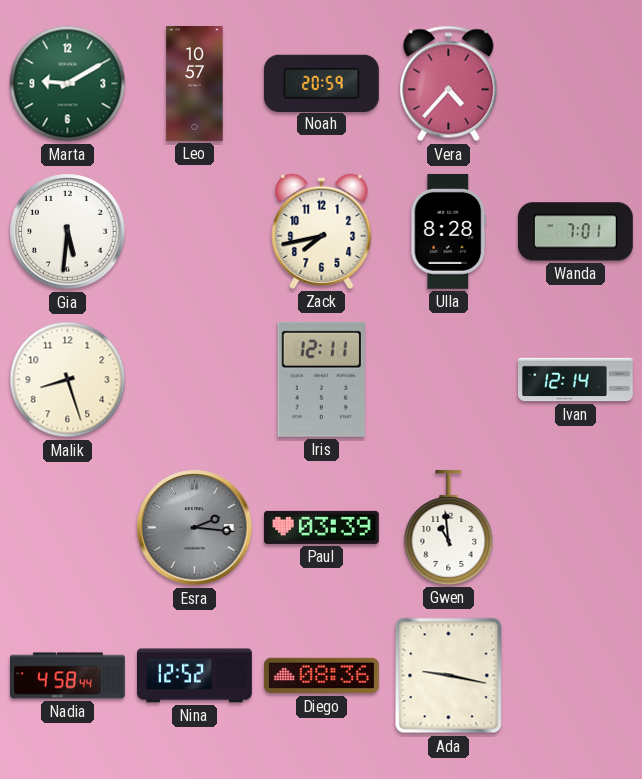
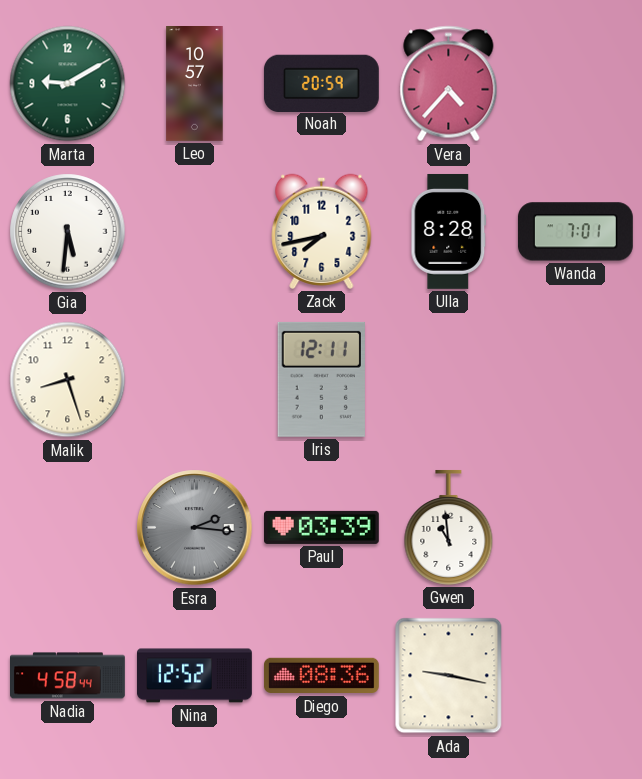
Ivan: 12:14 -> none
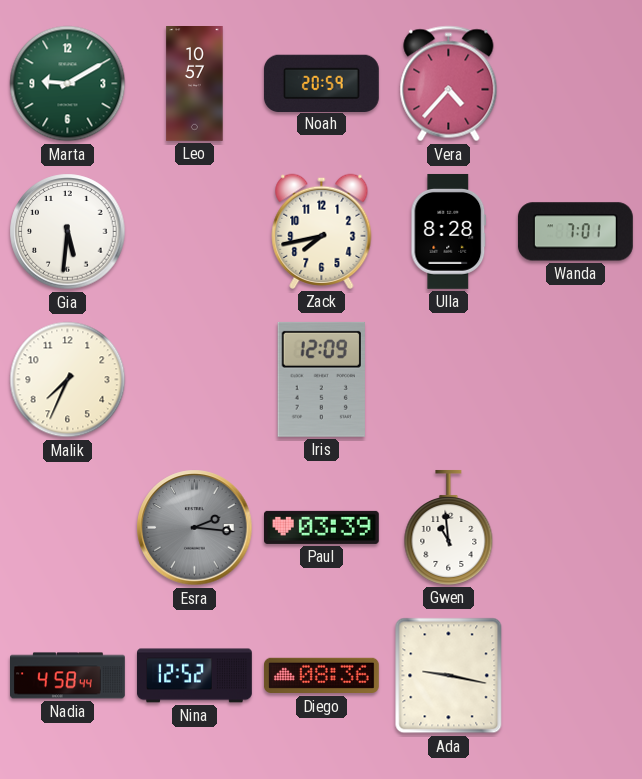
Malik: 8:27 -> 7:34
Iris: 12:11 -> 12:09
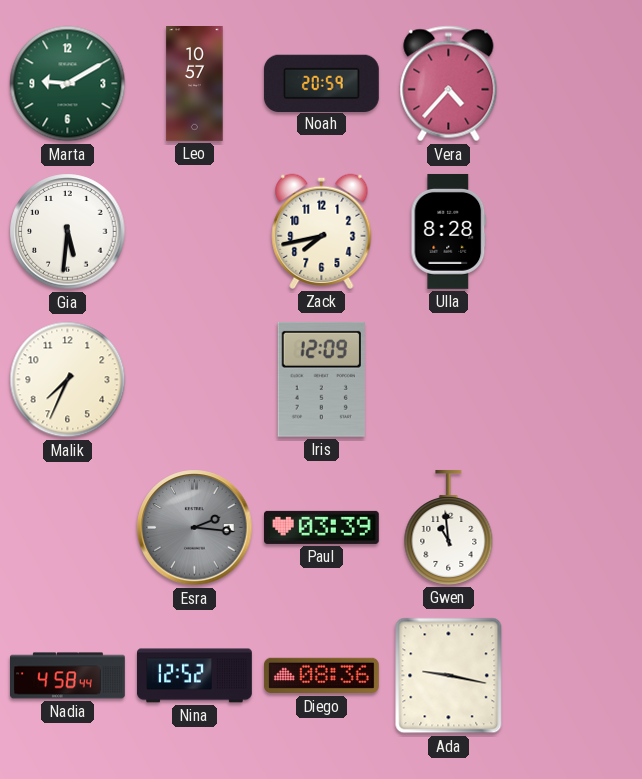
Wanda: 7:01 -> none
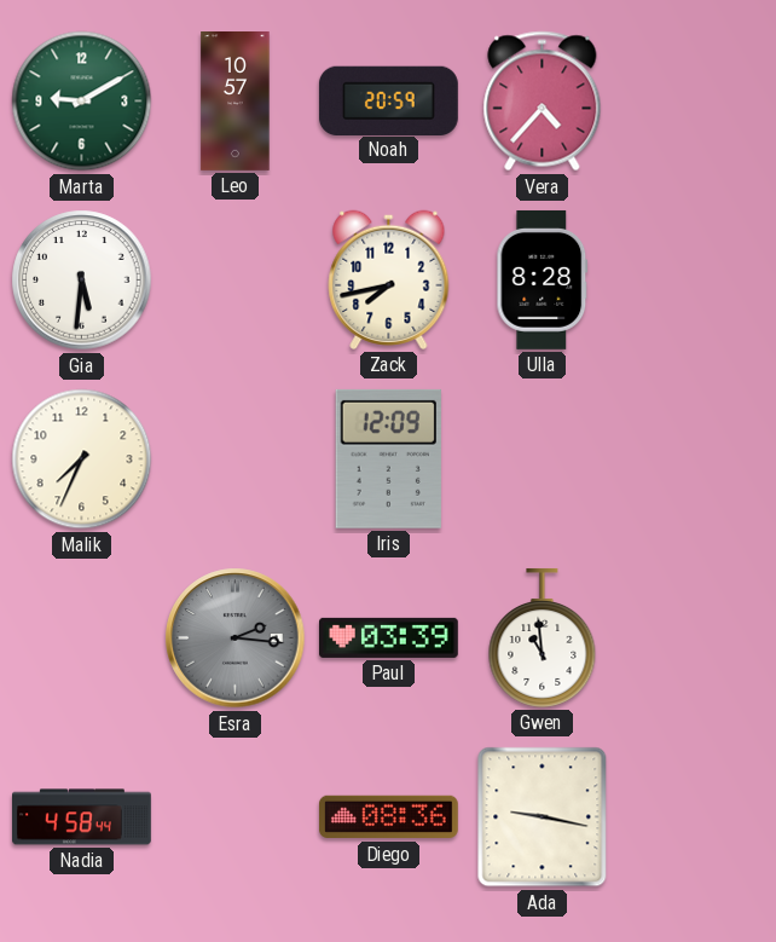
Nina: 12:52 -> none
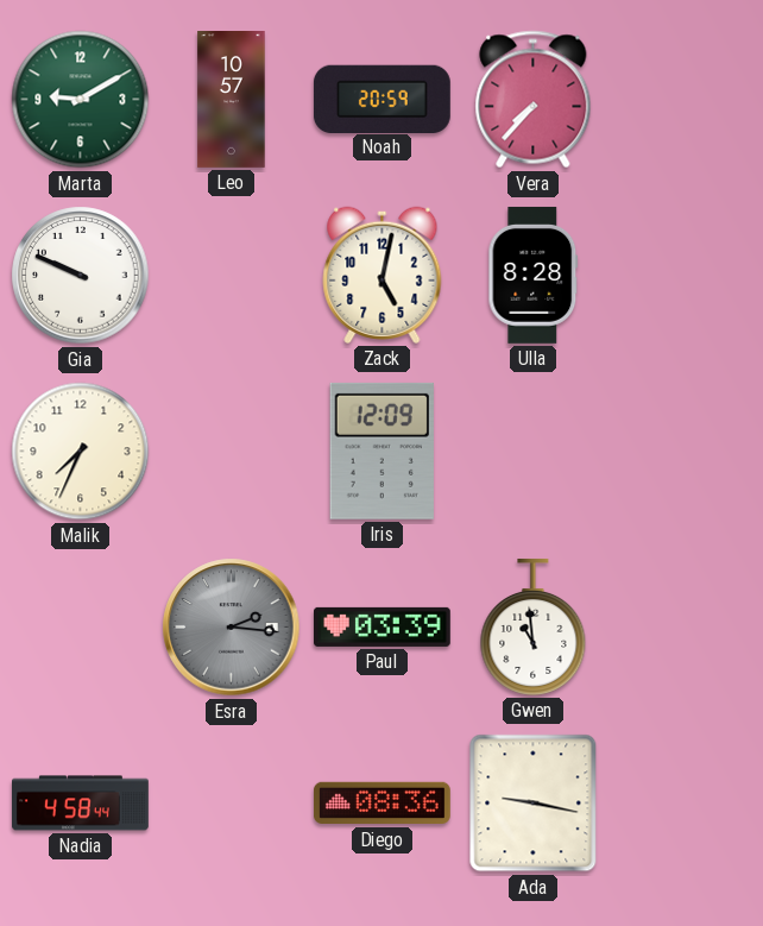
Vera: 4:37 -> 7:37
Gia: 5:31 -> 9:49
Zack: 7:43 -> 5:02
